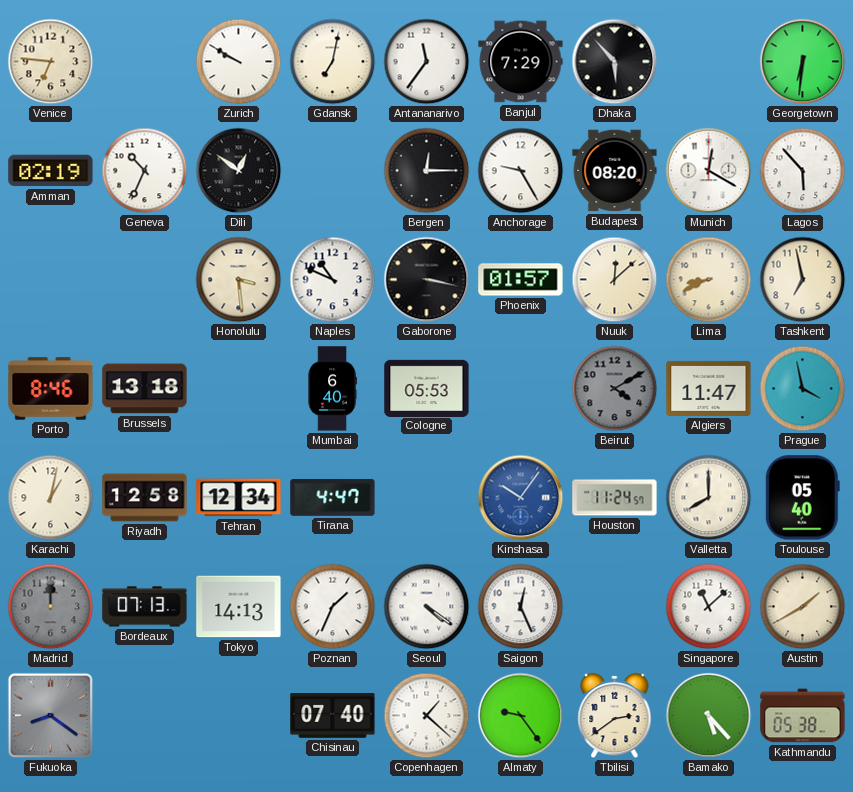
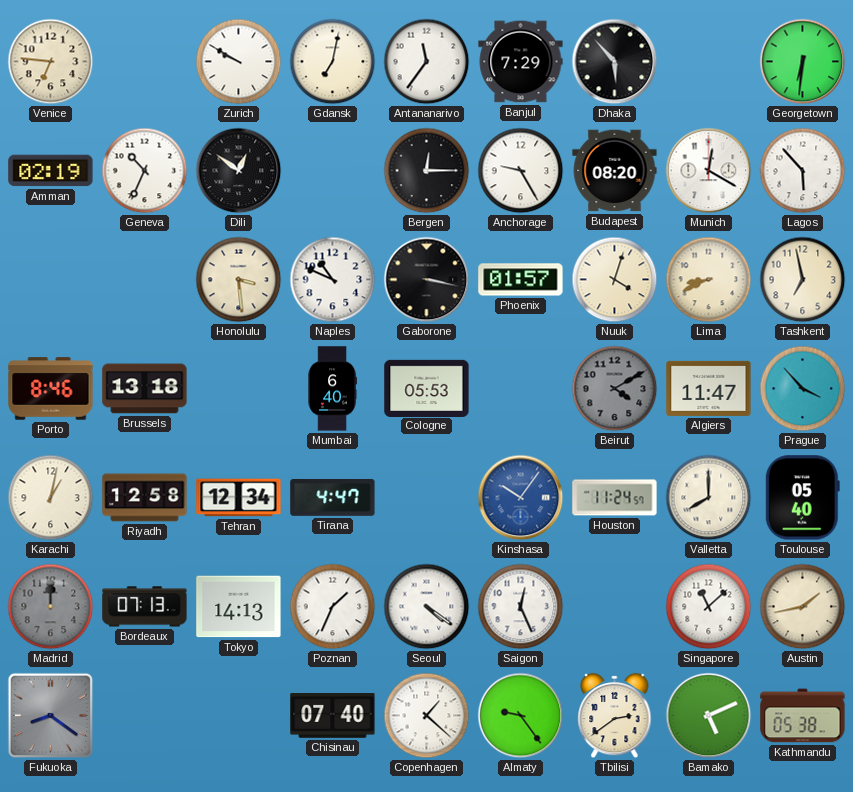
Nuuk: 12:08 -> 4:03
Prague: 3:58 -> 3:53
Austin: 1:40 -> 1:43
Bamako: 5:23 -> 5:11
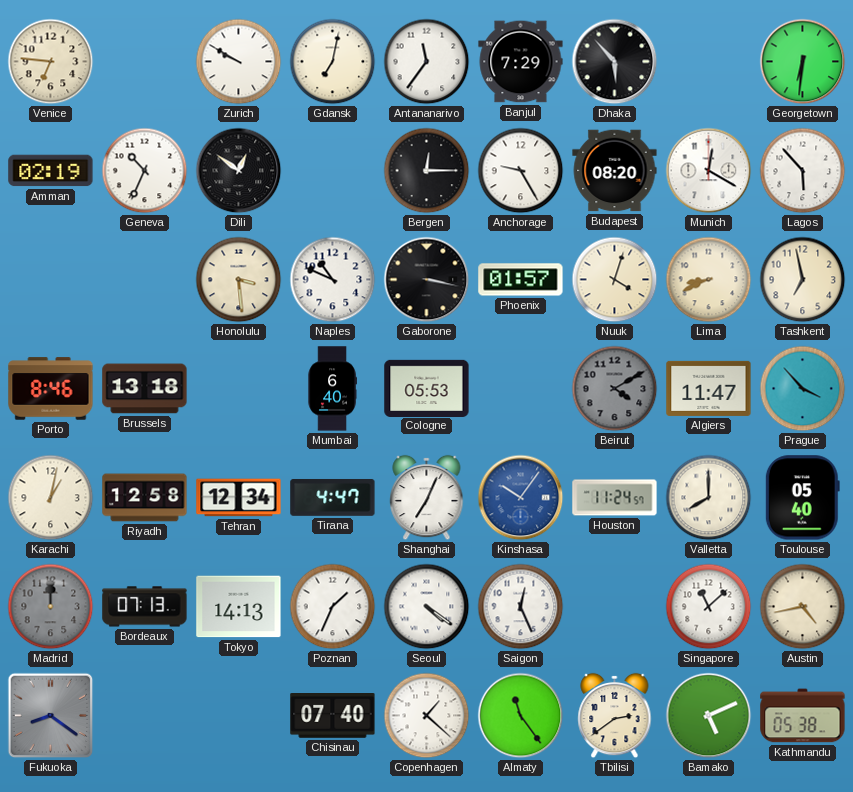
Shanghai: none -> 7:04
Austin: 1:43 -> 4:43
Almaty: 9:24 -> 11:24
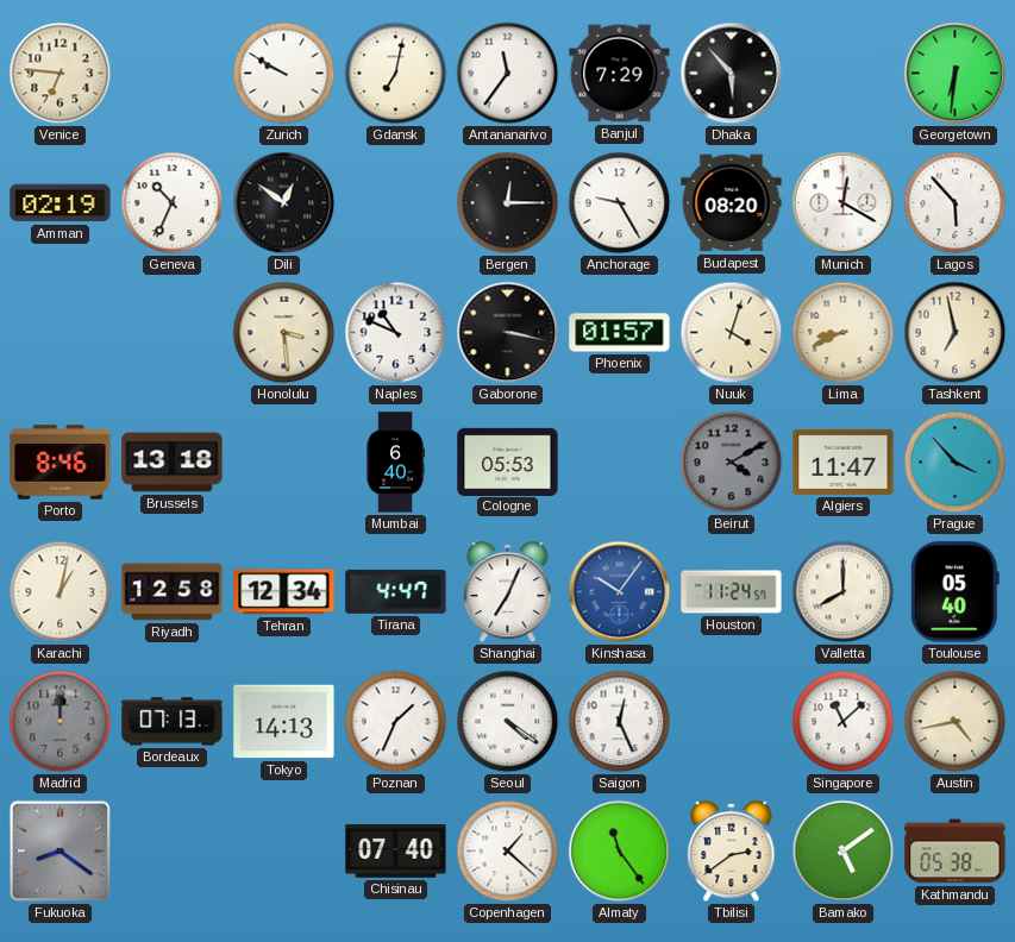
Bamako: 5:11 -> 5:09
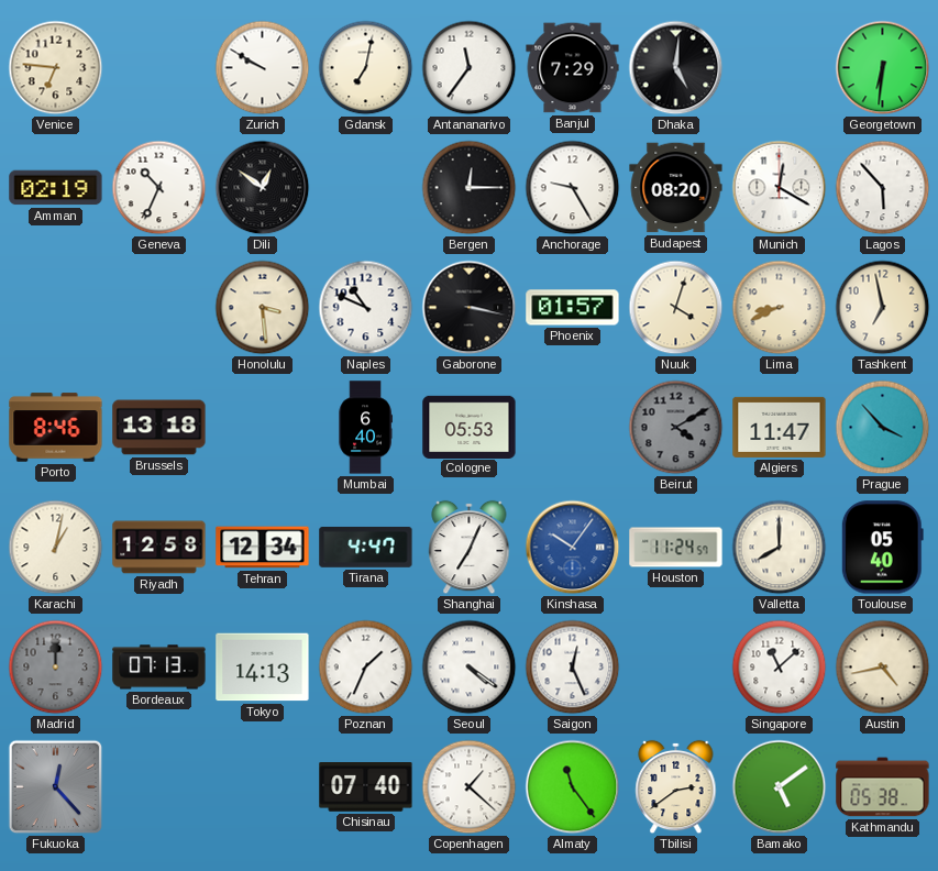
Dhaka: 5:53 -> 5:01
Fukuoka: 8:21 -> 12:23
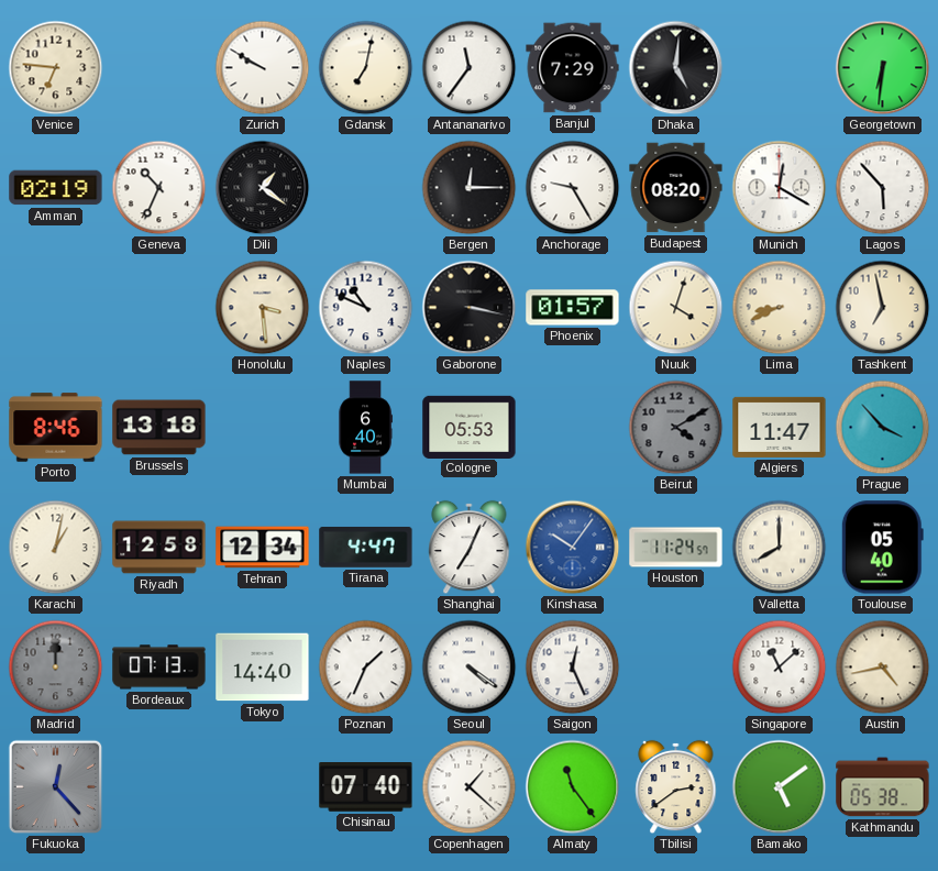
Dili: 12:51 -> 1:21
Tokyo: 14:13 -> 14:40
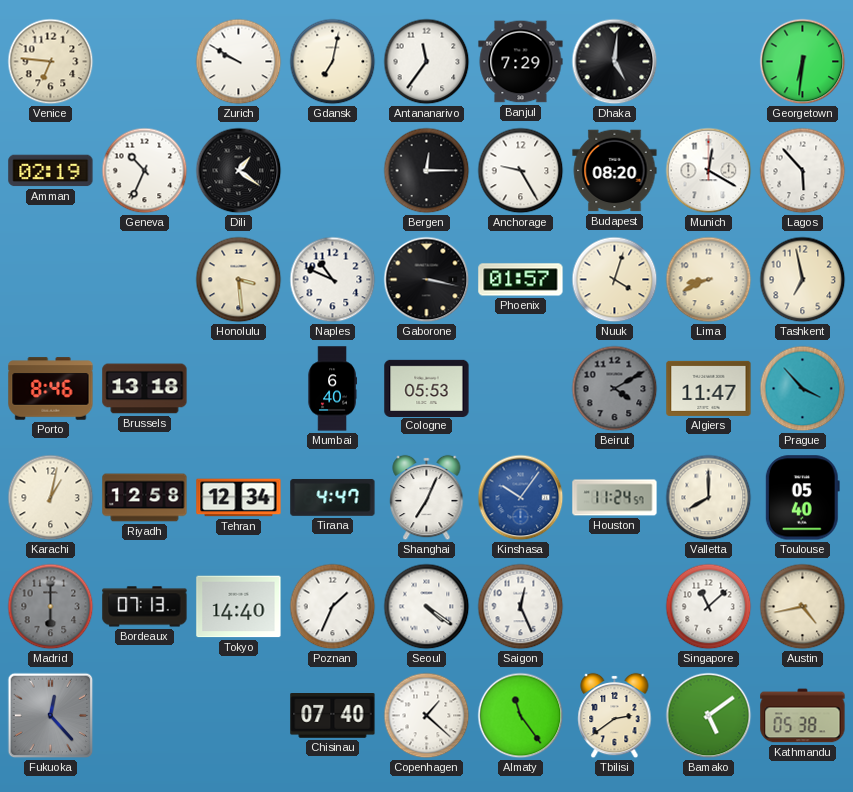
Madrid: 12:00 -> 6:00
